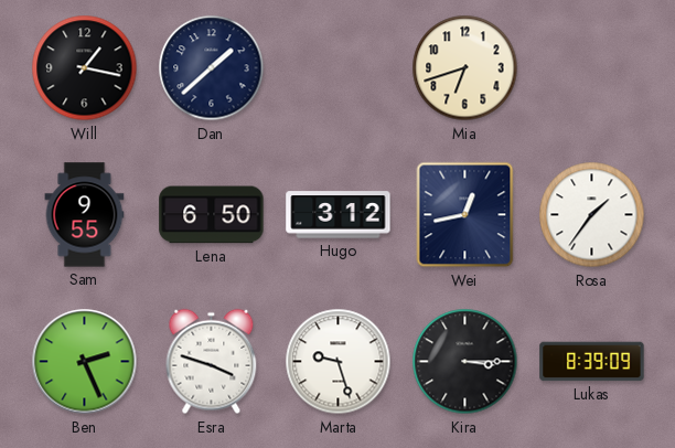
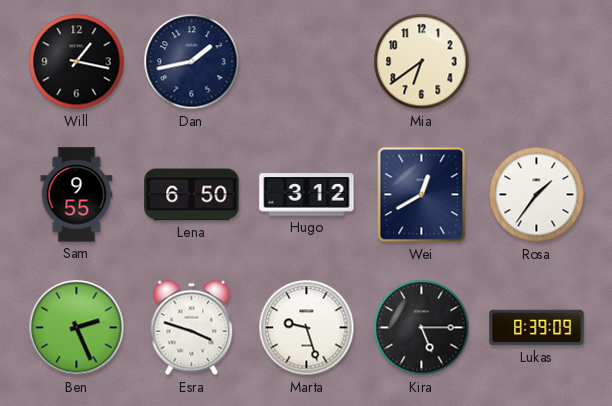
Dan: 1:38 -> 1:43
Mia: 6:42 -> 6:39
Wei: 12:43 -> 12:40
Kira: 3:15 -> 5:15
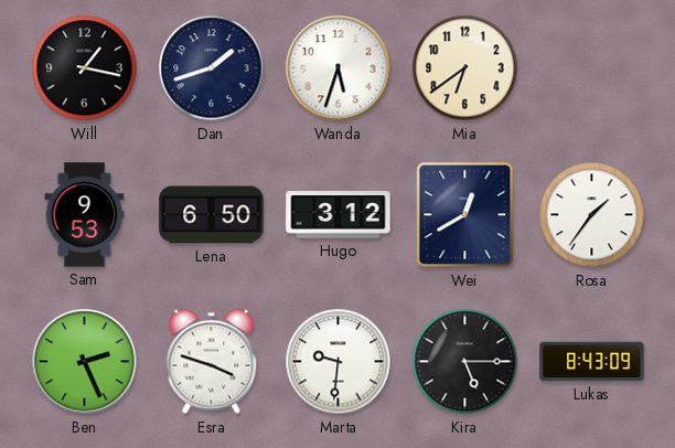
Dan: 1:43 -> 1:42
Wanda: none -> 5:33
Sam: 9:55 -> 9:53
Marta: 9:27 -> 9:31
Lukas: 8:39 -> 8:43
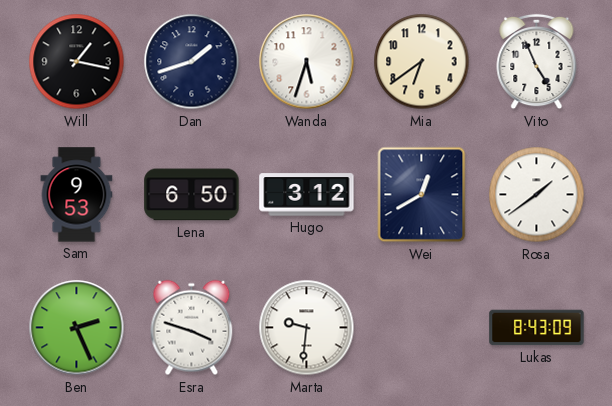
Vito: none -> 4:56
Rosa: 1:36 -> 1:39
Kira: 5:15 -> none
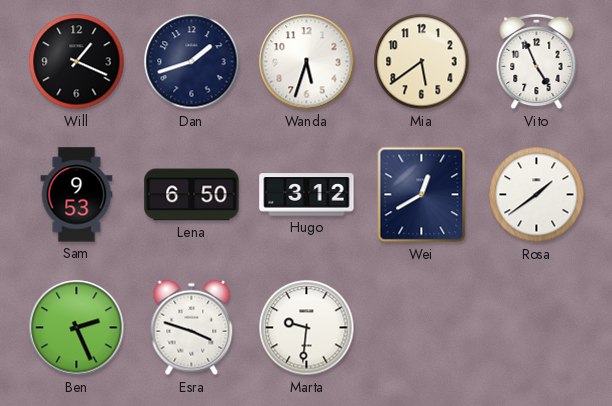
Will: 1:17 -> 1:19
Mia: 6:39 -> 5:39
Lukas: 8:43 -> none
